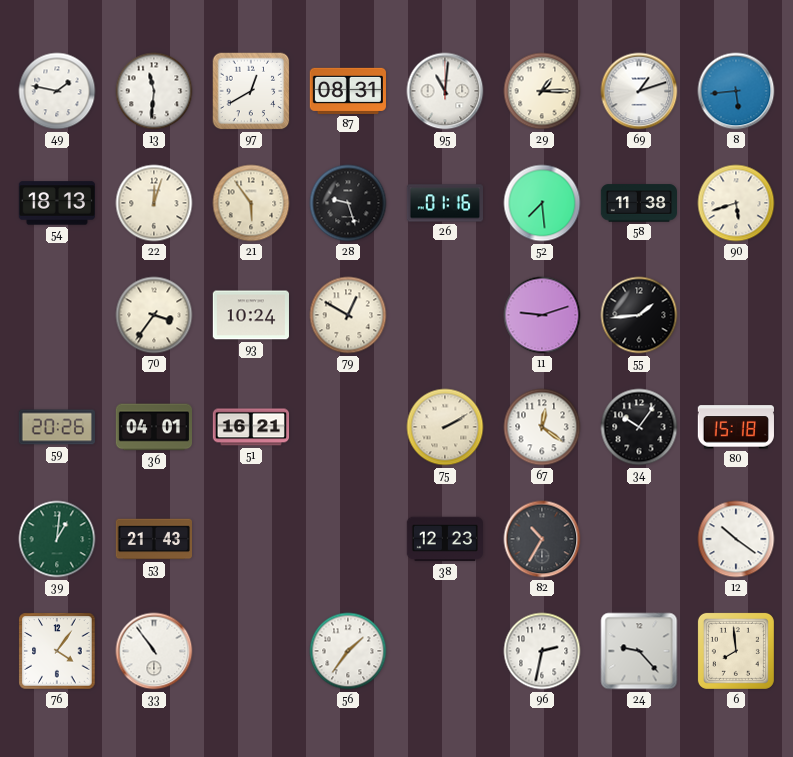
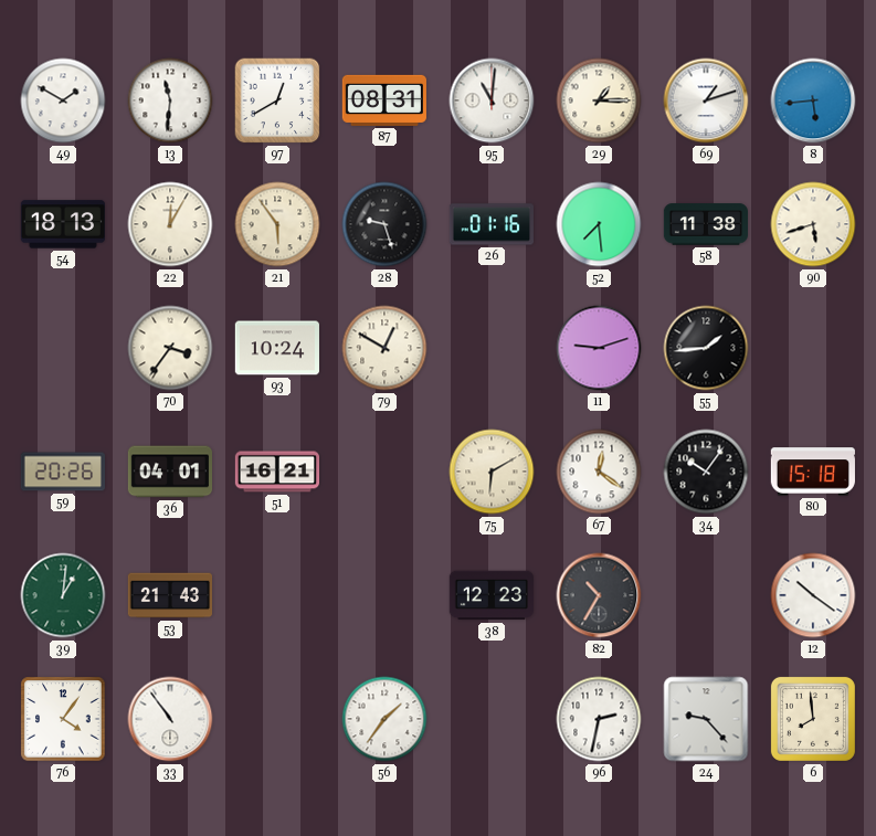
49: 1:47 -> 1:50
22: 12:03 -> 12:05
75: 2:10 -> 6:10
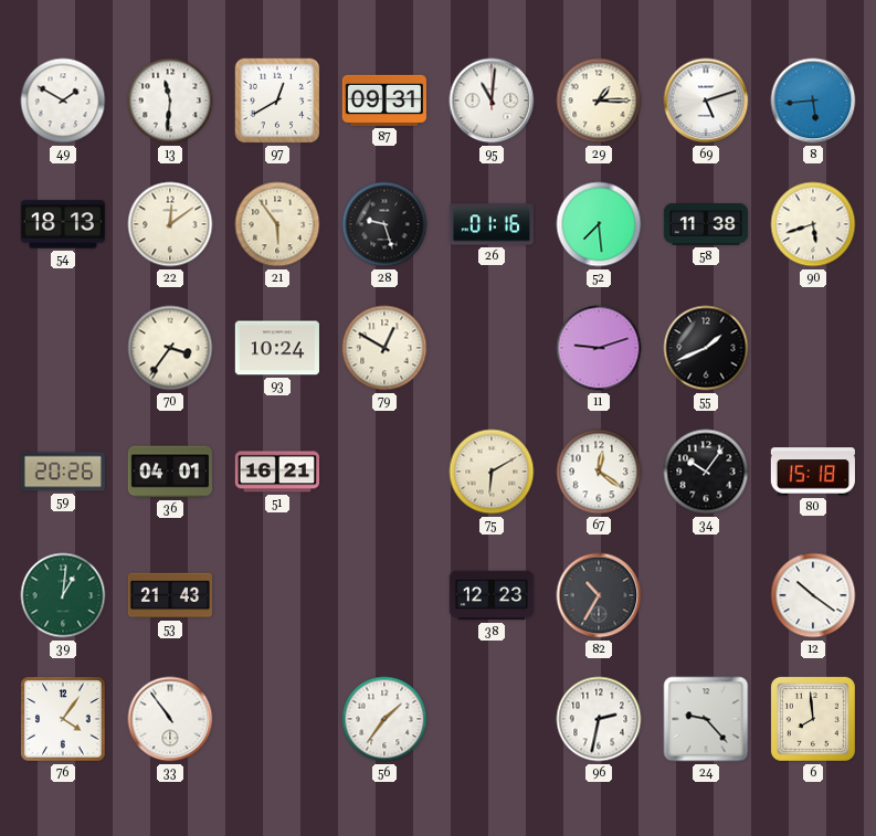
87: 08:31 -> 09:31
69: 1:12 -> 5:12
22: 12:05 -> 12:09
55: 1:44 -> 1:41
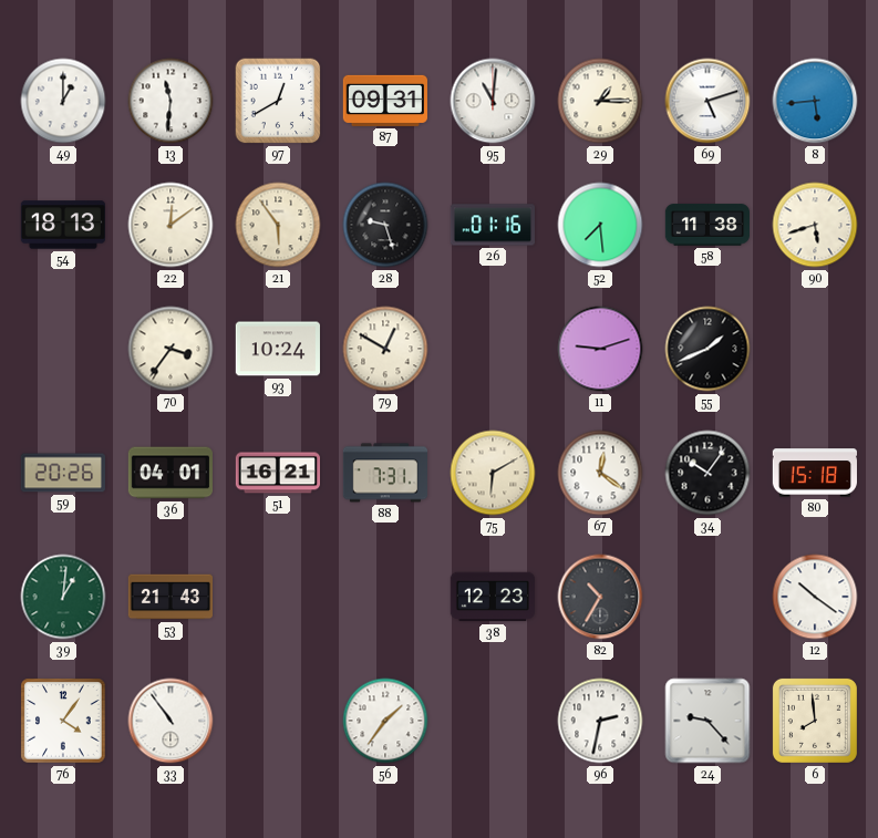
49: 1:50 -> 1:00
88: none -> 7:31
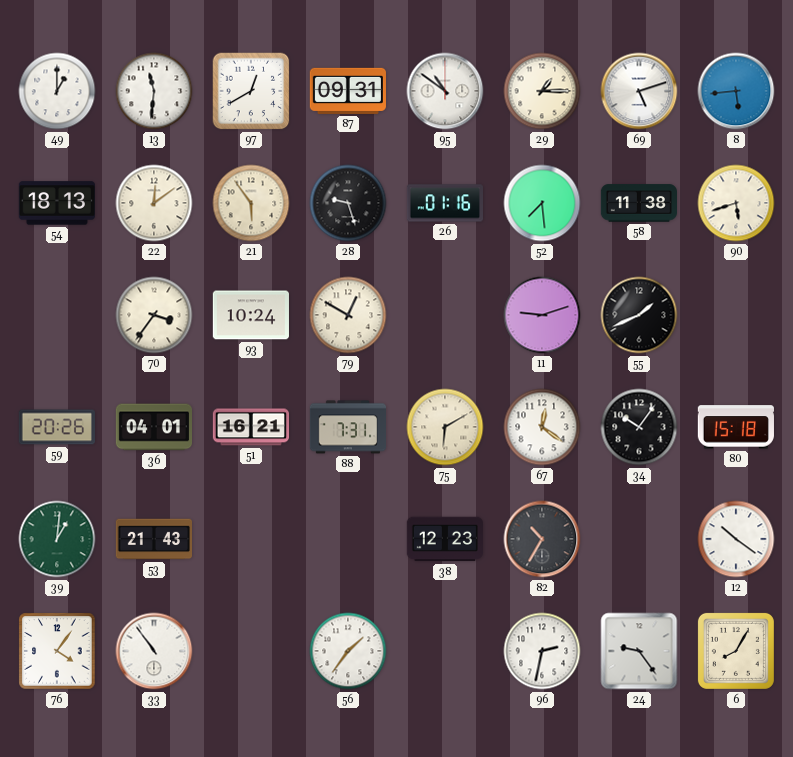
95: 11:01 -> 10:51
24: 9:23 -> 9:24
6: 7:59 -> 8:05
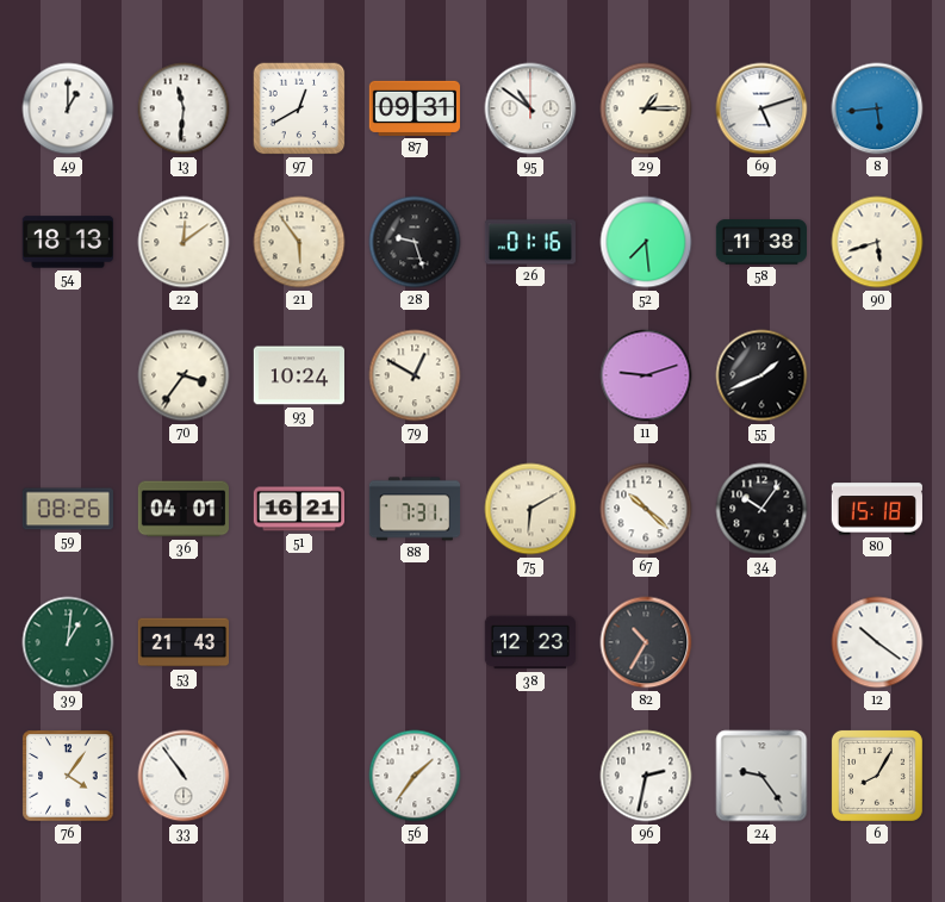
59: 20:26 -> 08:26
67: 12:21 -> 10:22
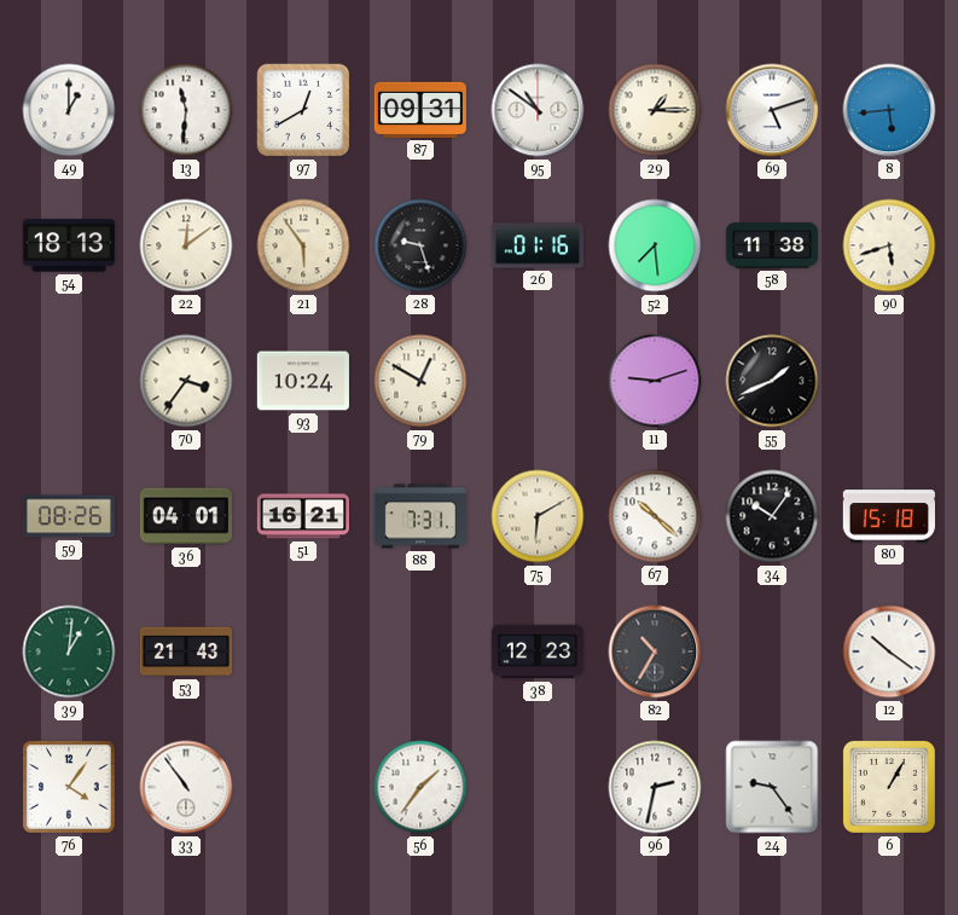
6: 8:05 -> 1:05
